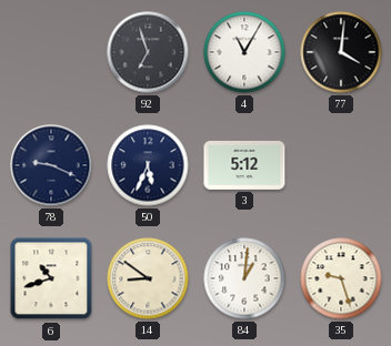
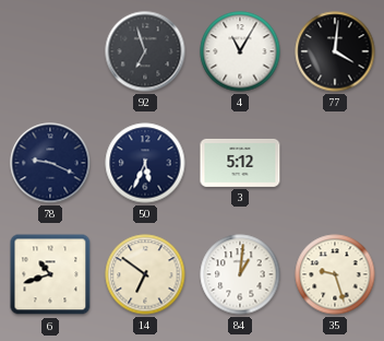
14: 8:51 -> 6:51
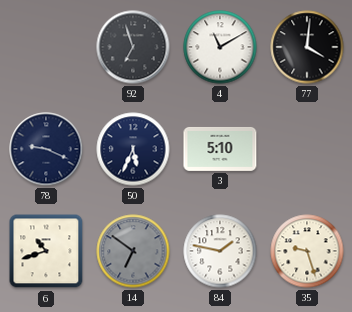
4: 11:05 -> 11:10
3: 5:12 -> 5:10
14 dial: cream -> grey
84: 1:01 -> 1:47
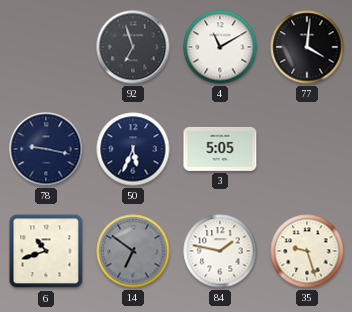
78: 9:19 -> 9:17
3: 5:10 -> 5:05
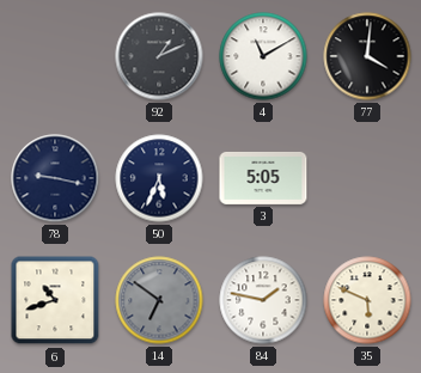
92: 6:57 -> 1:11
35: 9:27 -> 5:49
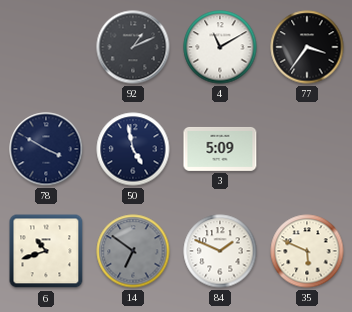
77: 4:01 -> 3:36
78: 9:17 -> 3:50
50: 5:34 -> 4:58
3: 5:05 -> 5:09
84: 1:47 -> 1:49
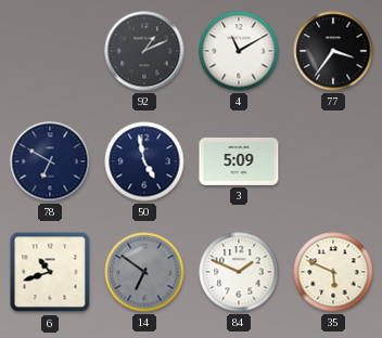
78: 3:50 -> 6:50
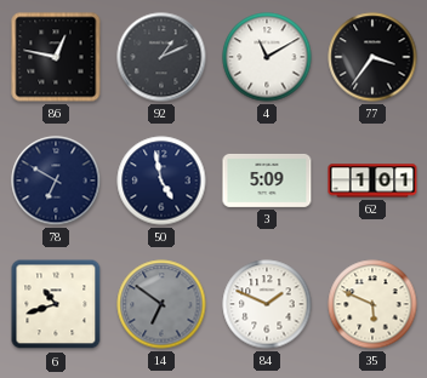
86: none -> 12:47
62: none -> 1:01
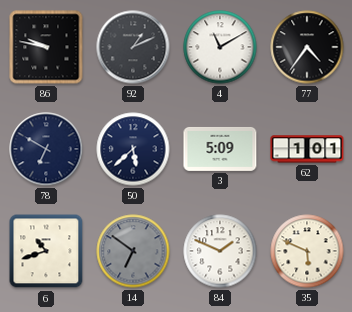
86: 12:47 -> 9:47
77: 3:36 -> 4:36
50: 4:58 -> 5:38
